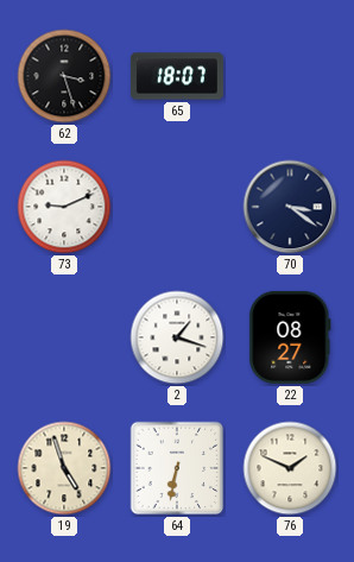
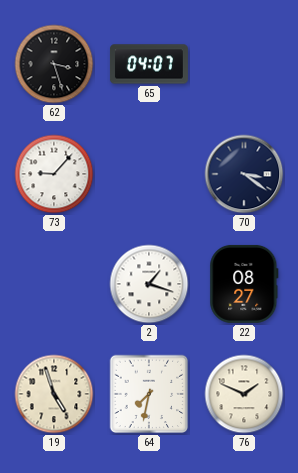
65: 18:07 -> 04:07
73: 9:11 -> 9:07
64: 6:32 -> 7:32
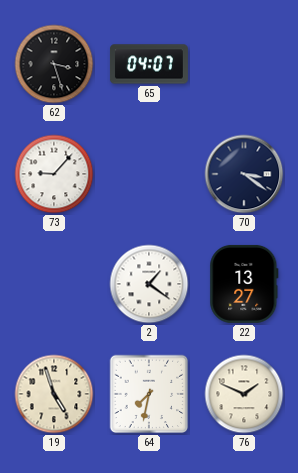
2: 1:18 -> 1:21
22: 08:27 -> 13:27
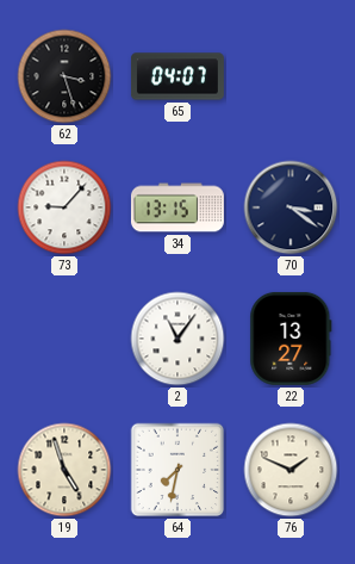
34: none -> 13:15
2: 1:21 -> 11:06
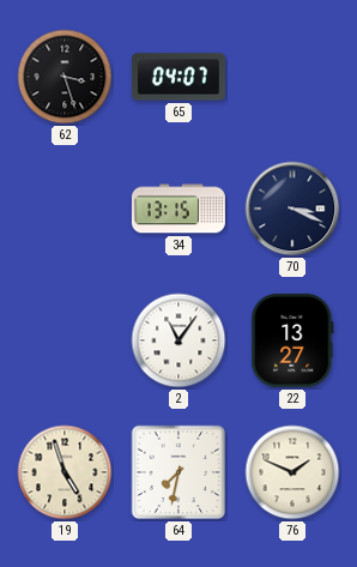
73: 9:07 -> none
70: 3:21 -> 3:19
